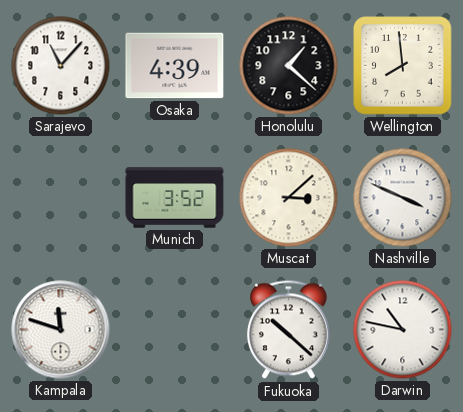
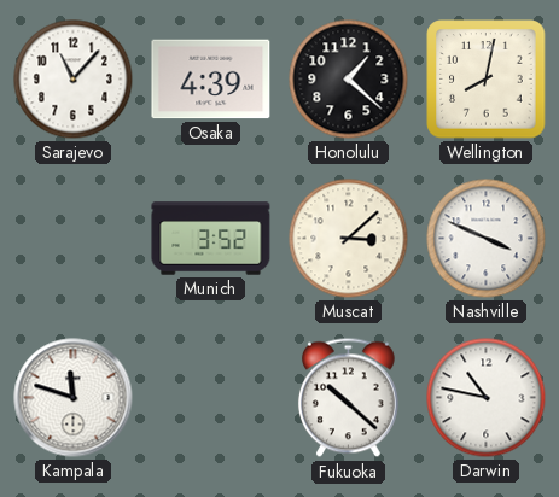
Wellington: 7:59 -> 8:02
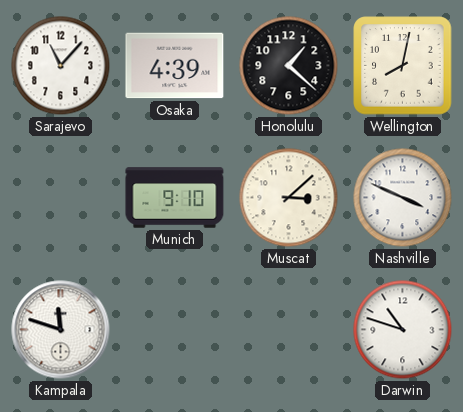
Munich: 3:52 -> 9:10
Fukuoka: 10:22 -> none
Darwin: 10:47 -> 10:48
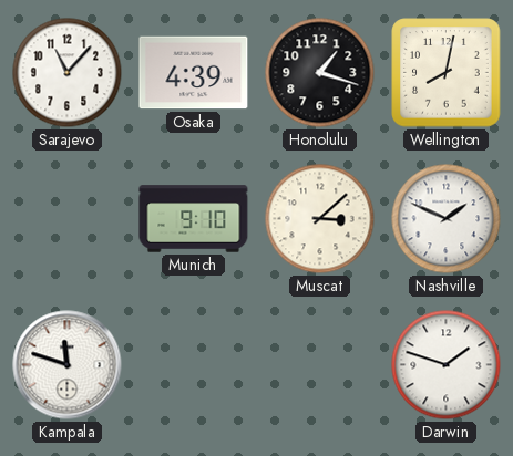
Honolulu: 1:22 -> 1:18
Nashville: 3:49 -> 1:49
Darwin: 10:48 -> 1:48
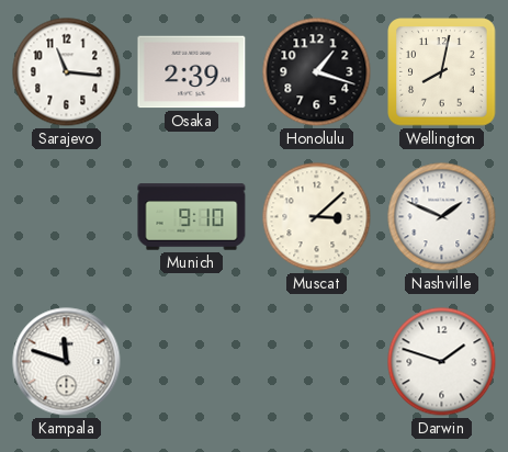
Sarajevo: 11:07 -> 11:16
Osaka: 4:39 -> 2:39
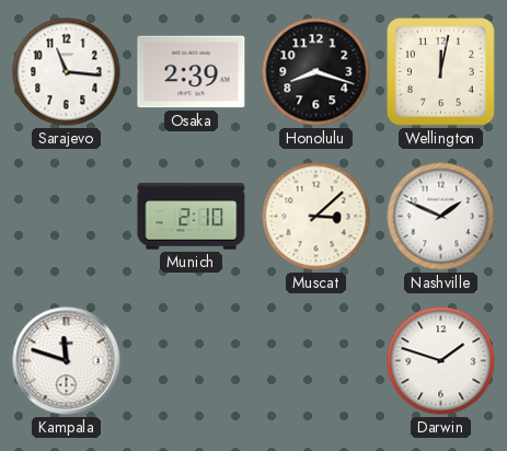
Honolulu: 1:18 -> 8:18
Wellington: 8:02 -> 12:02
Munich: 9:10 -> 2:10
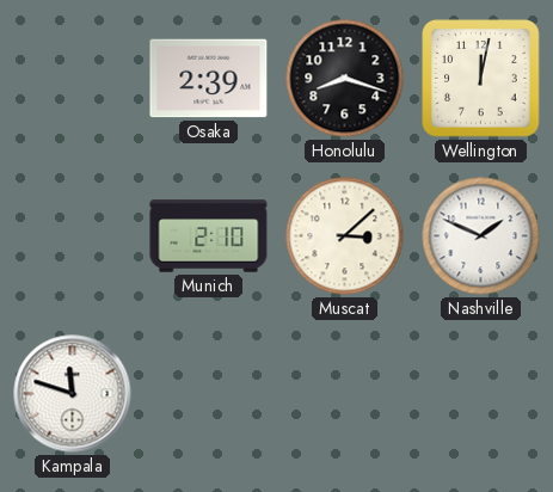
Sarajevo: 11:16 -> none
Darwin: 1:48 -> none
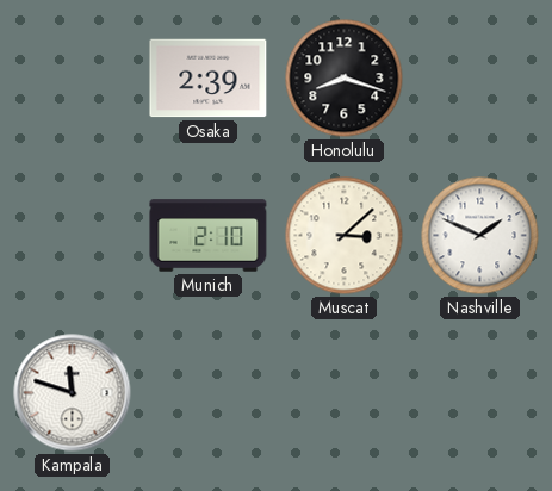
Wellington: 12:02 -> none
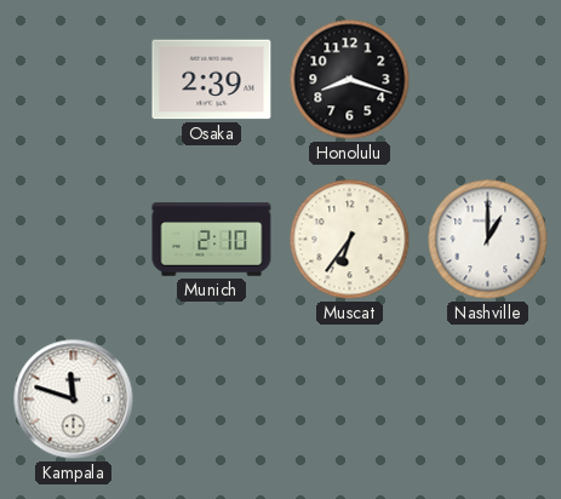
Muscat: 3:08 -> 6:36
Nashville: 1:49 -> 1:00
